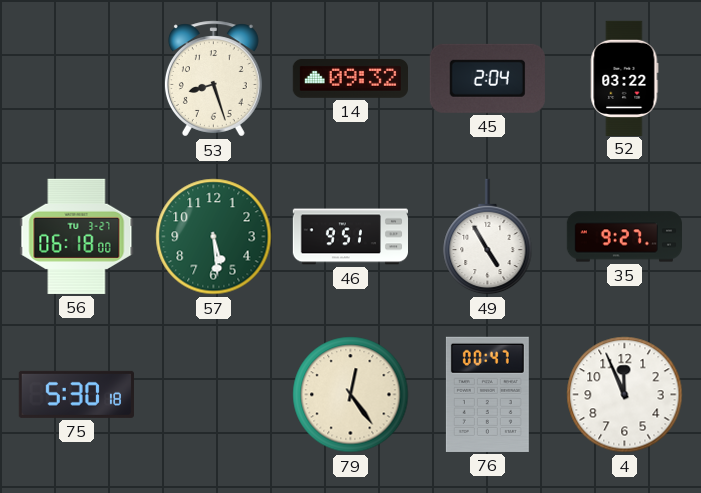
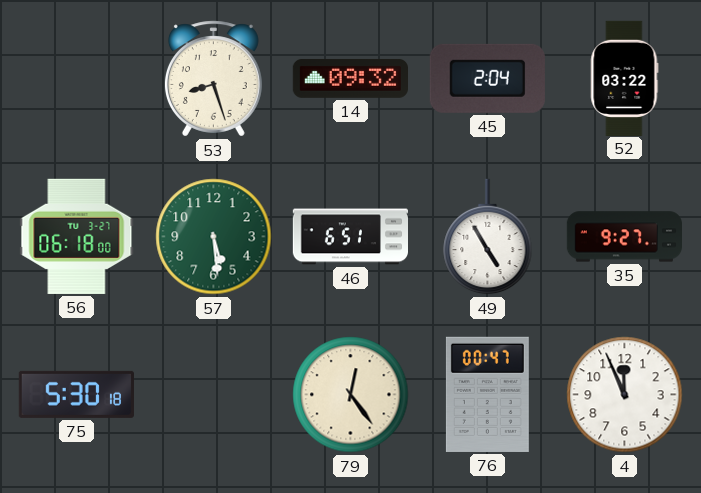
46: 9:51 -> 6:51
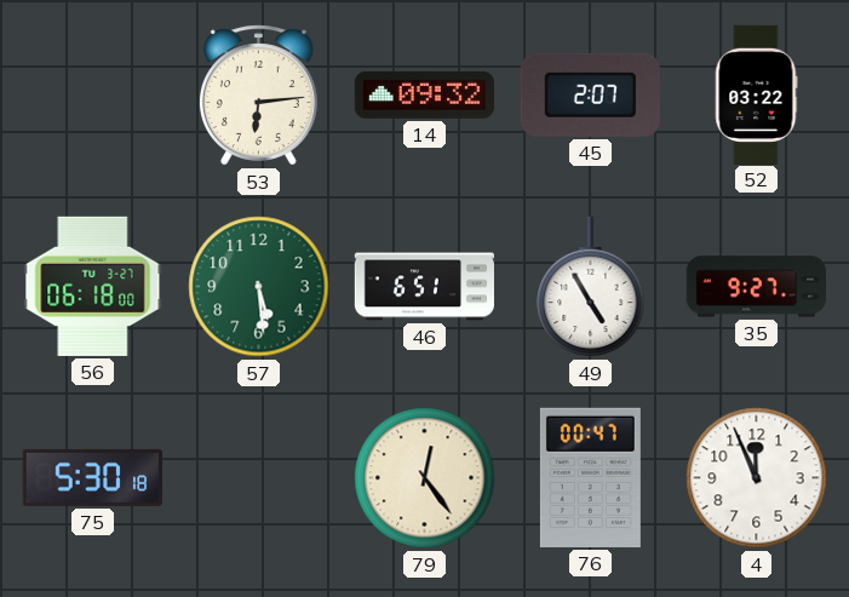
53: 8:27 -> 6:14
45: 2:04 -> 2:07
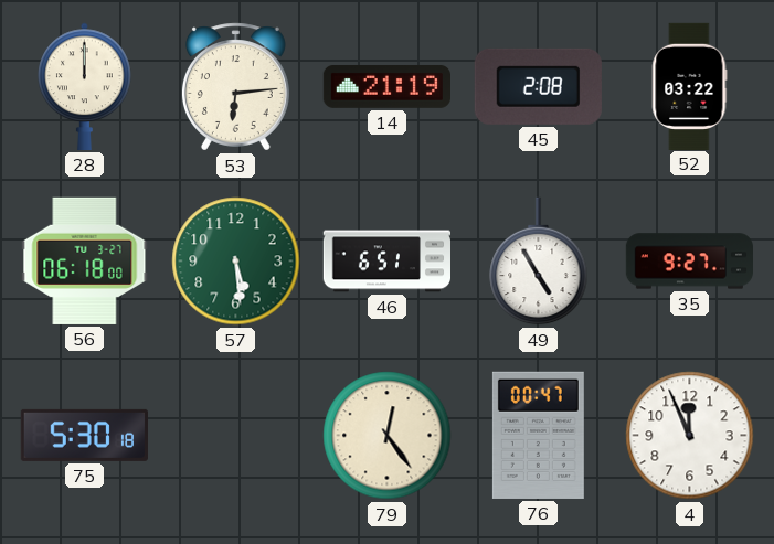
28: none -> 12:00
14: 09:32 -> 21:19
45: 2:07 -> 2:08
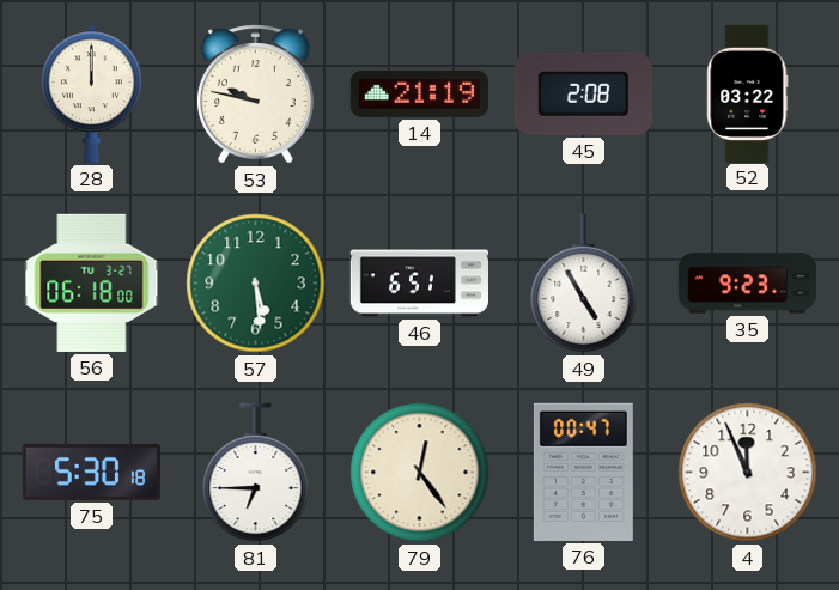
53: 6:14 -> 9:47
35: 9:27 -> 9:23
81: none -> 6:45
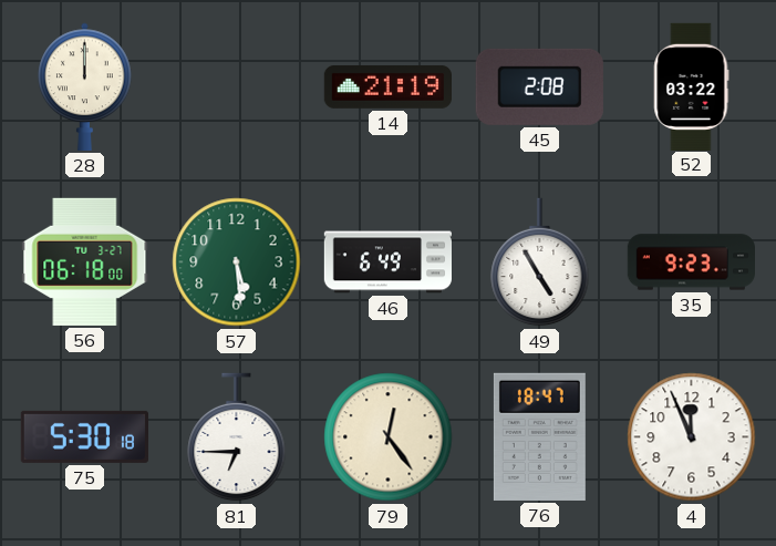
53: 9:47 -> none
46: 6:51 -> 6:49
76: 00:47 -> 18:47
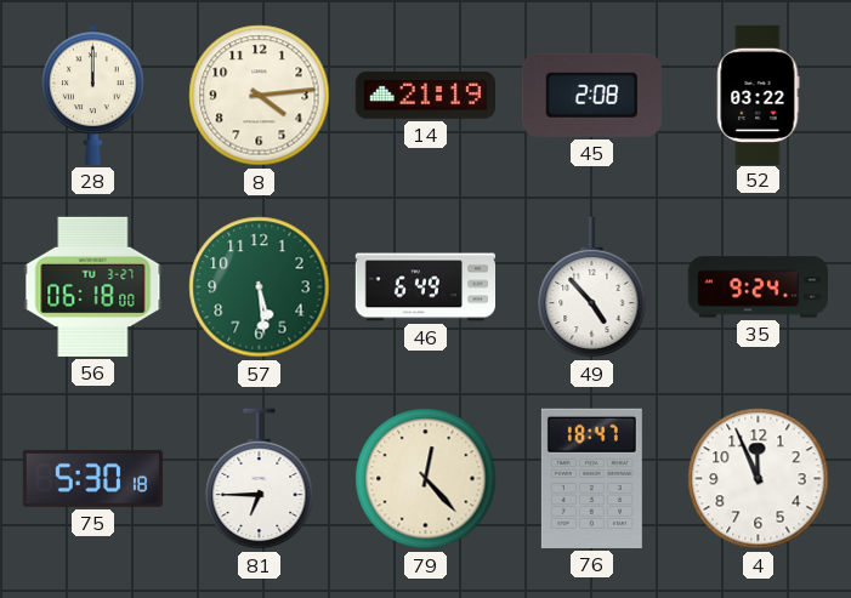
8: none -> 4:14
49: 4:55 -> 4:53
35: 9:23 -> 9:24
79: 12:24 -> 12:23
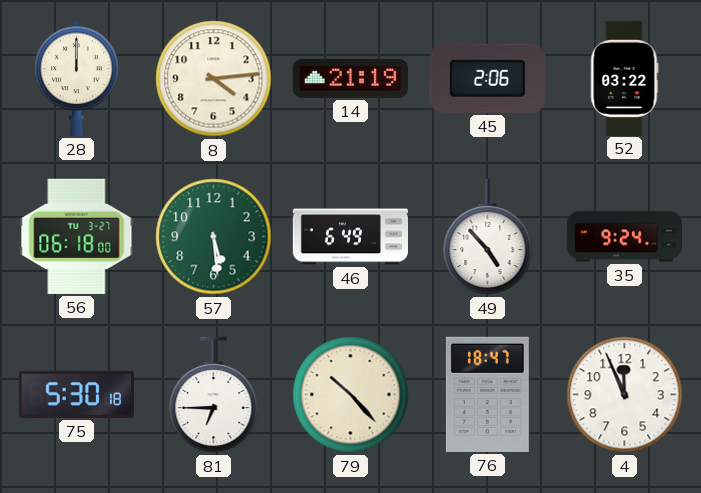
45: 2:08 -> 2:06
79: 12:23 -> 10:23
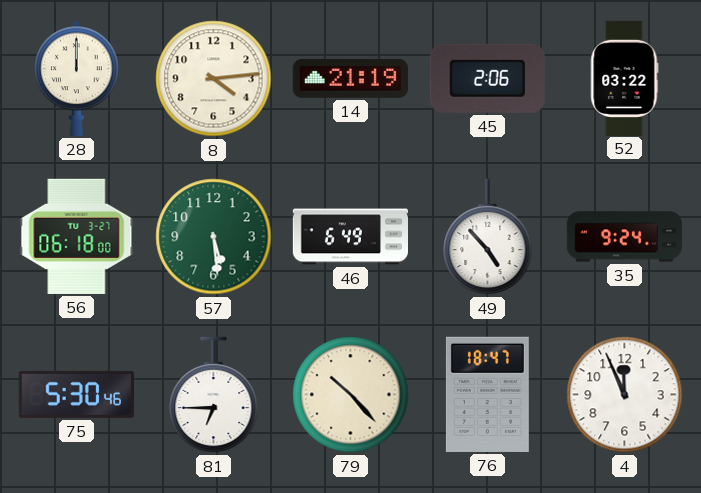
75: 5:30:18 -> 5:30:46
